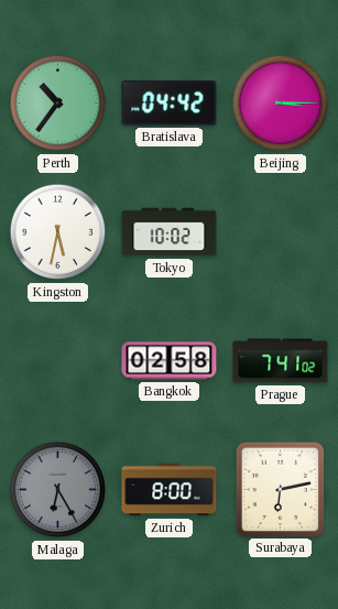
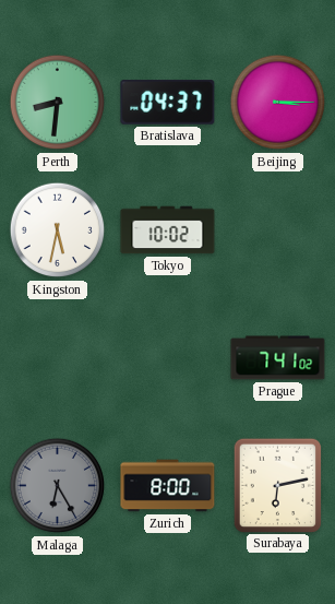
Perth: 10:36 -> 8:31
Bratislava: 04:42 -> 04:37
Bangkok: 02:58 -> none
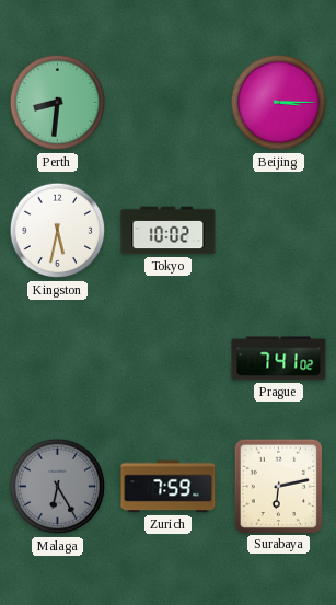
Bratislava: 04:37 -> none
Zurich: 8:00 -> 7:59
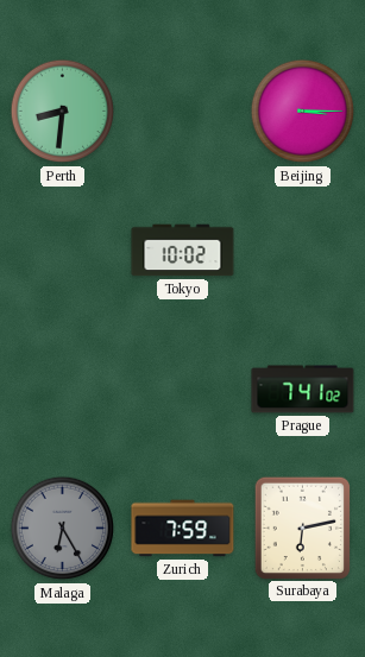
Kingston: 5:32 -> none
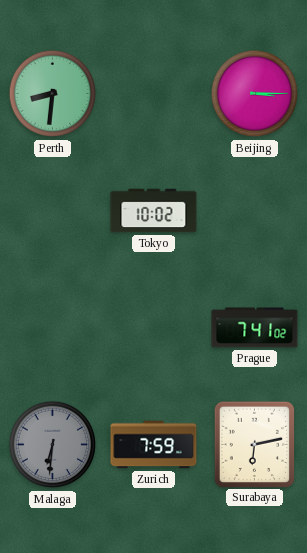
Malaga: 6:25 -> 6:31
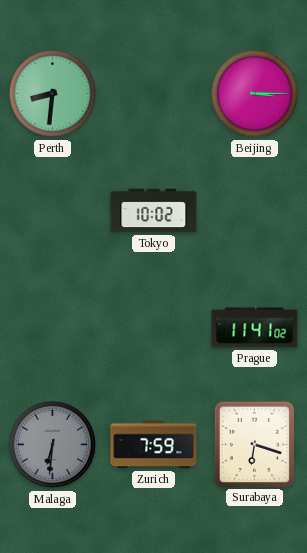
Prague: 7:41 -> 11:41
Surabaya: 6:13 -> 6:18
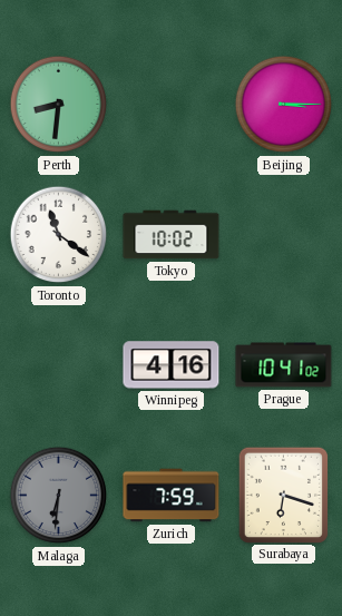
Toronto: none -> 11:21
Winnipeg: none -> 4:16
Prague: 11:41 -> 10:41
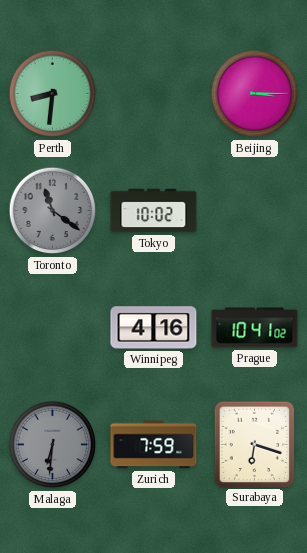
Toronto dial: white -> grey
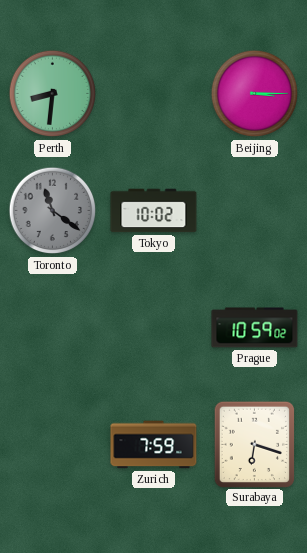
Winnipeg: 4:16 -> none
Prague: 10:41 -> 10:59
Malaga: 6:31 -> none
